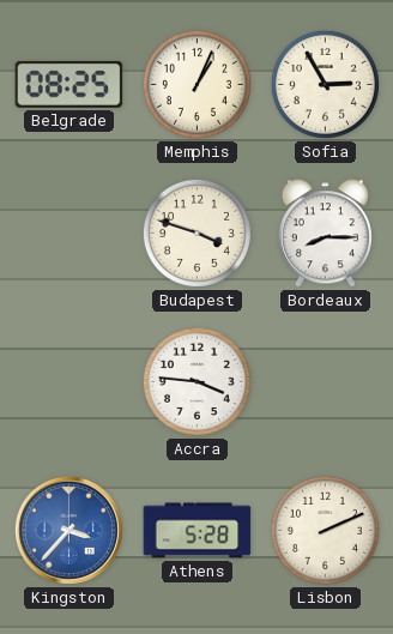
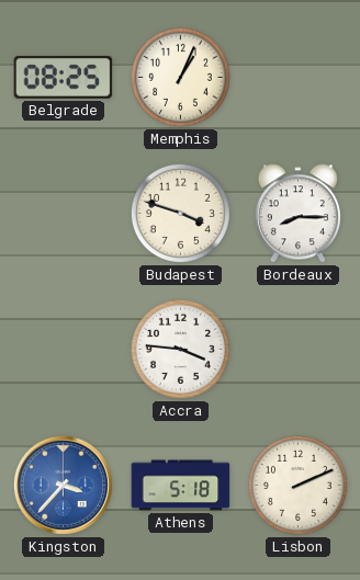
Sofia: 2:55 -> none
Athens: 5:28 -> 5:18
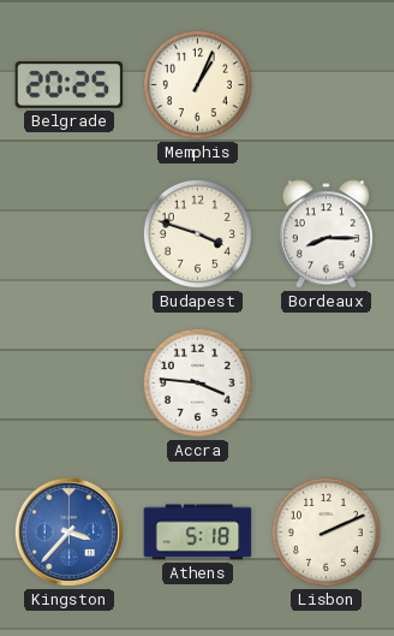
Belgrade: 08:25 -> 20:25
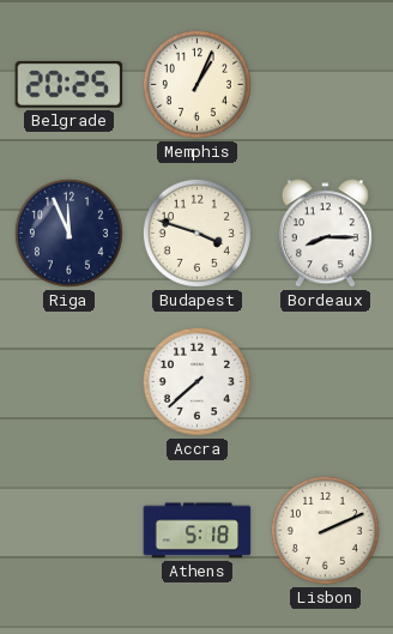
Riga: none -> 11:56
Accra: 3:46 -> 7:38
Kingston: 3:37 -> none
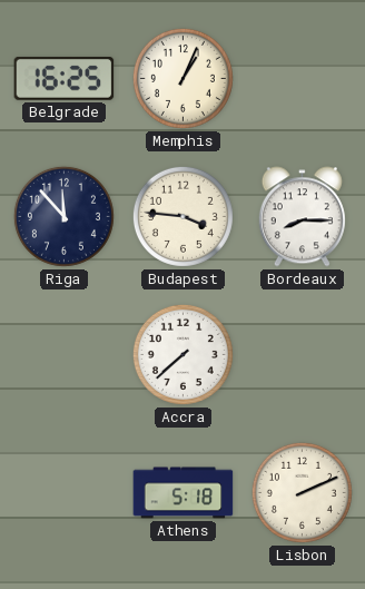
Belgrade: 20:25 -> 16:25
Riga: 11:56 -> 11:53
Budapest: 3:48 -> 3:46
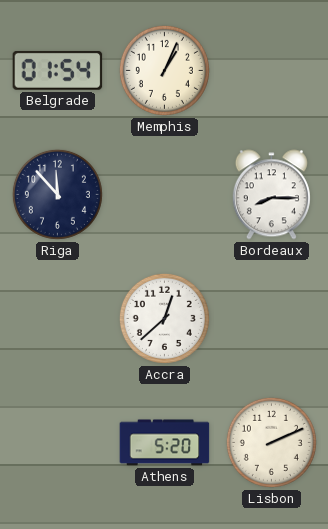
Belgrade: 16:25 -> 01:54
Budapest: 3:46 -> none
Accra: 7:38 -> 12:38
Athens: 5:18 -> 5:20
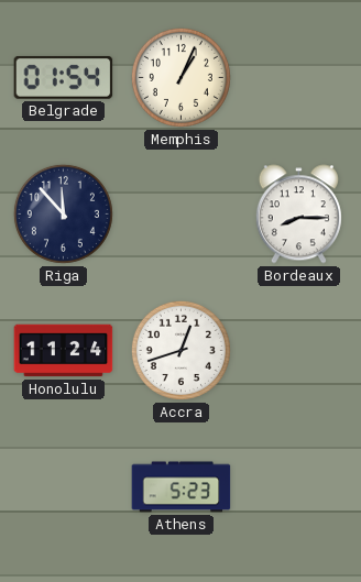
Honolulu: none -> 11:24
Accra: 12:38 -> 12:42
Athens: 5:20 -> 5:23
Lisbon: 2:11 -> none
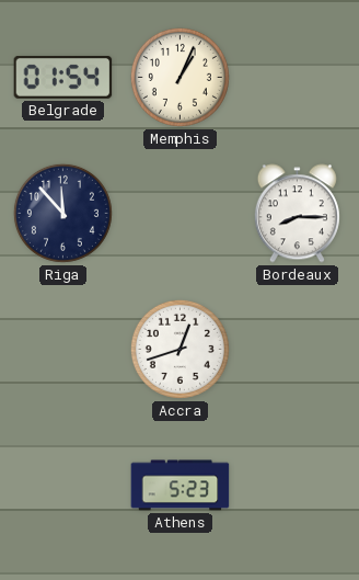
Honolulu: 11:24 -> none
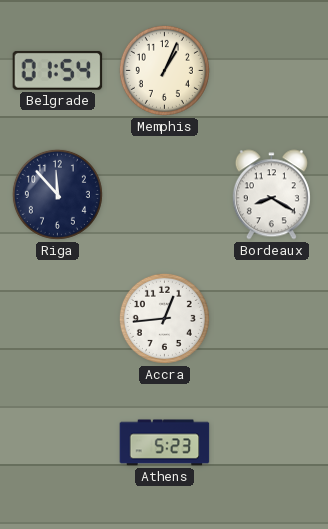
Bordeaux: 8:15 -> 8:20
Accra: 12:42 -> 12:44
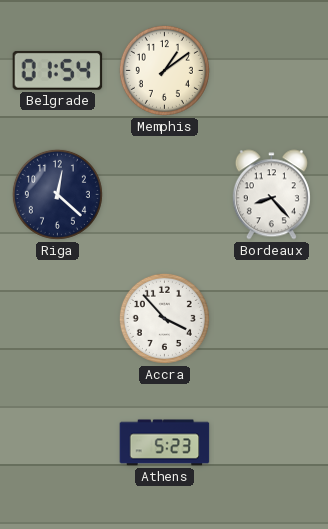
Memphis: 1:04 -> 1:09
Riga: 11:53 -> 12:22
Bordeaux: 8:20 -> 8:23
Accra: 12:44 -> 3:53
